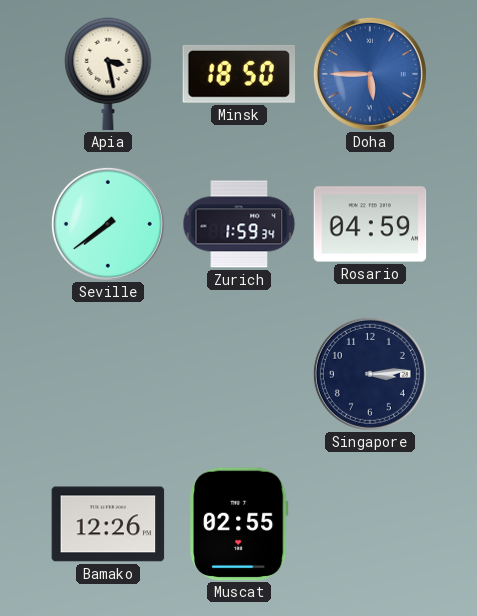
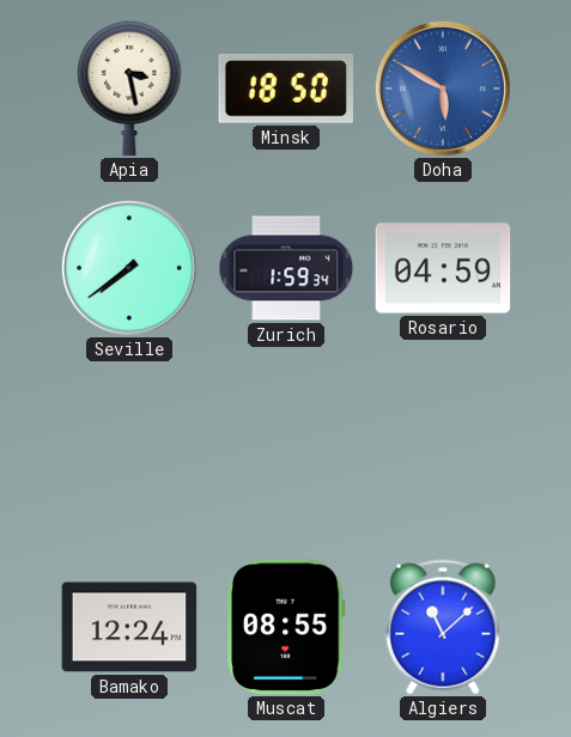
Doha: 5:45 -> 5:50
Singapore: 3:14 -> none
Bamako: 12:26 -> 12:24
Muscat: 02:55 -> 08:55
Algiers: none -> 11:08
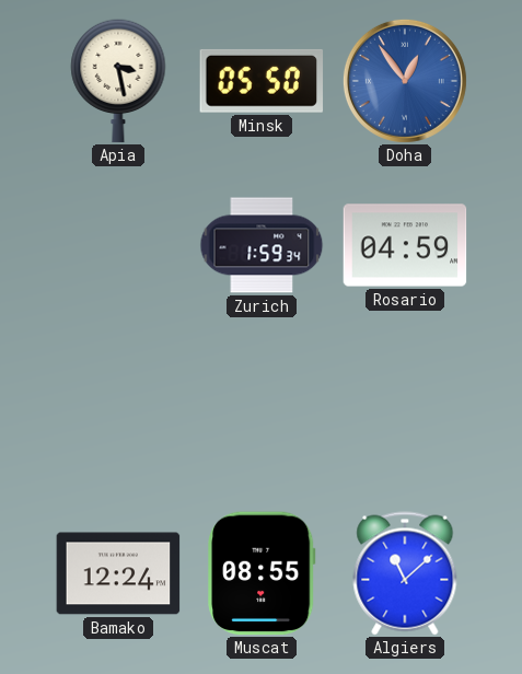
Minsk: 18:50 -> 05:50
Doha: 5:50 -> 12:54
Seville: 7:39 -> none
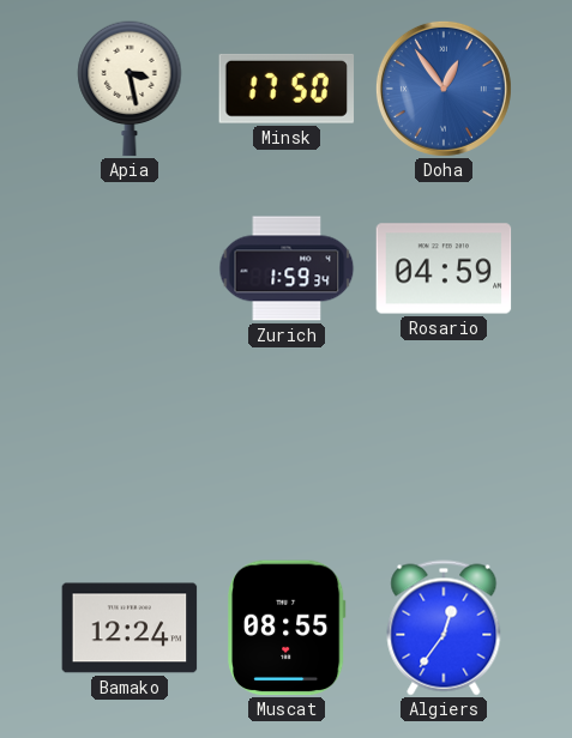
Minsk: 05:50 -> 17:50
Algiers: 11:08 -> 12:36
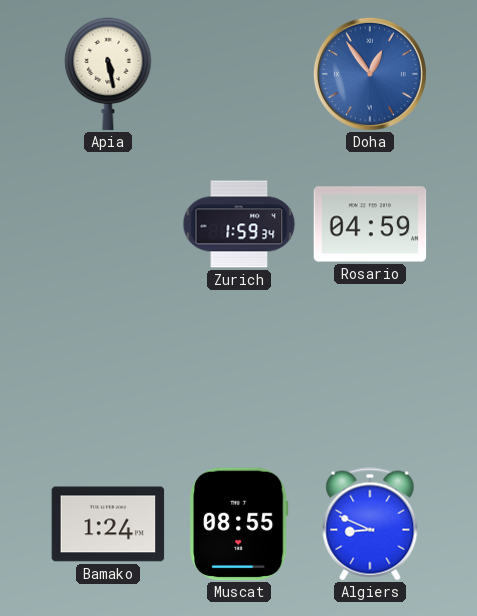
Apia: 3:28 -> 5:28
Minsk: 17:50 -> none
Bamako: 12:24 -> 1:24
Algiers: 12:36 -> 8:49
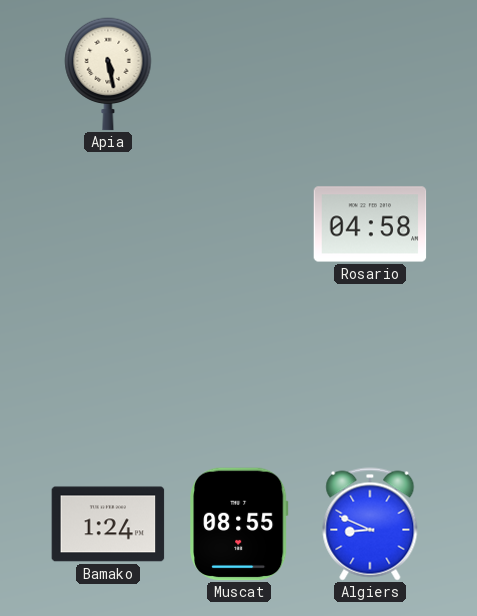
Doha: 12:54 -> none
Zurich: 1:59 -> none
Rosario: 04:59 -> 04:58
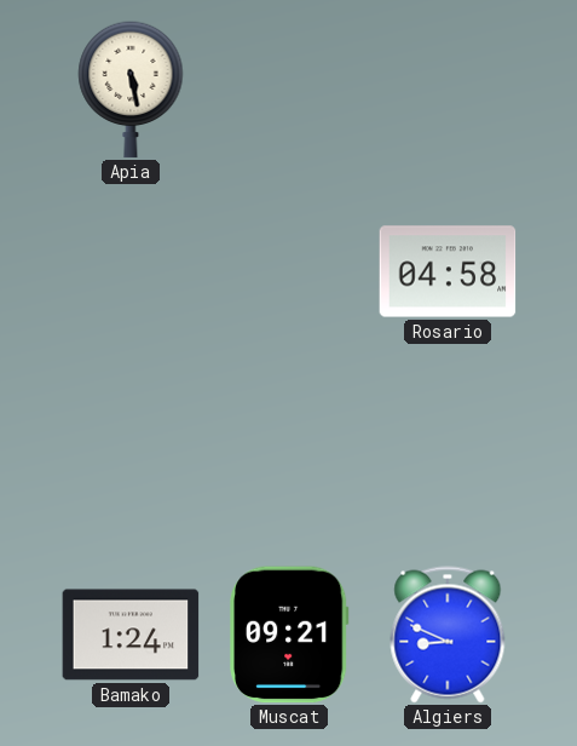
Muscat: 08:55 -> 09:21
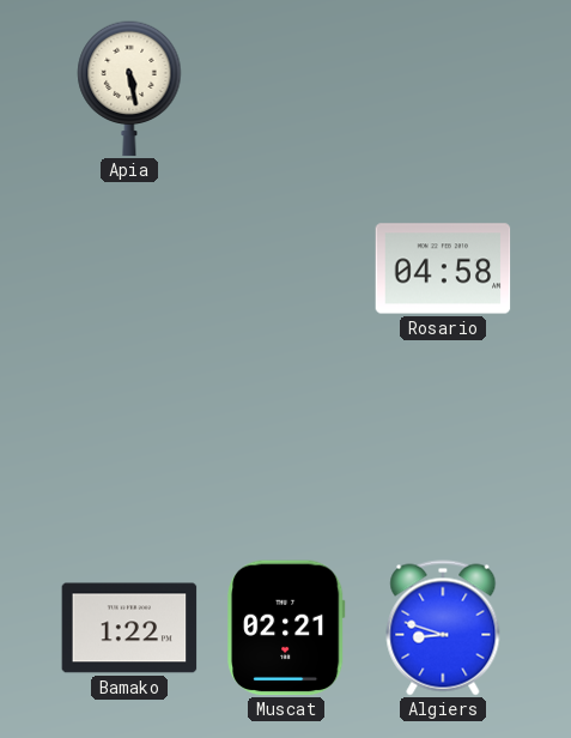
Bamako: 1:24 -> 1:22
Muscat: 09:21 -> 02:21
Algiers: 8:49 -> 8:48
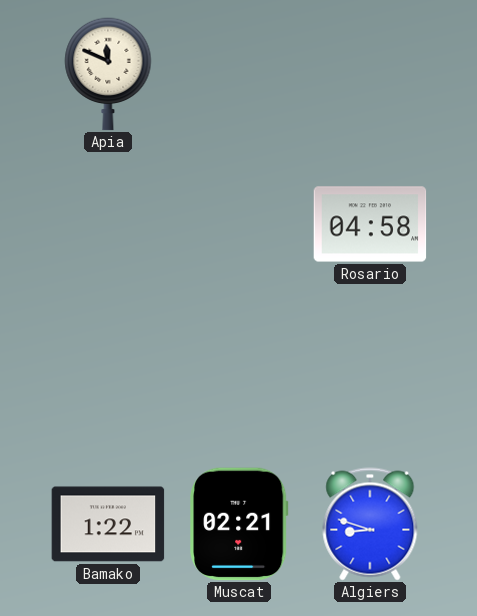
Apia: 5:28 -> 11:49
